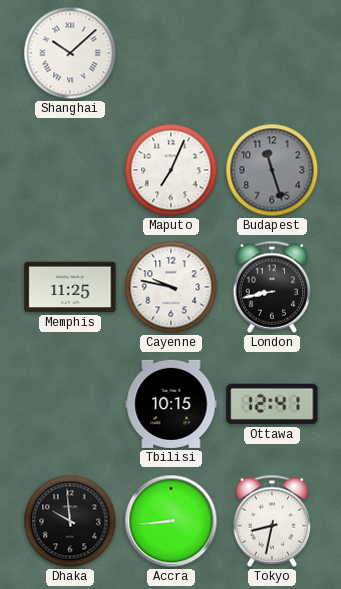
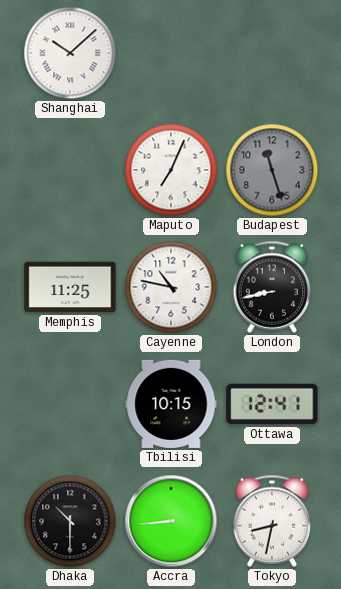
Cayenne: 9:47 -> 10:47
Dhaka: 9:59 -> 10:30
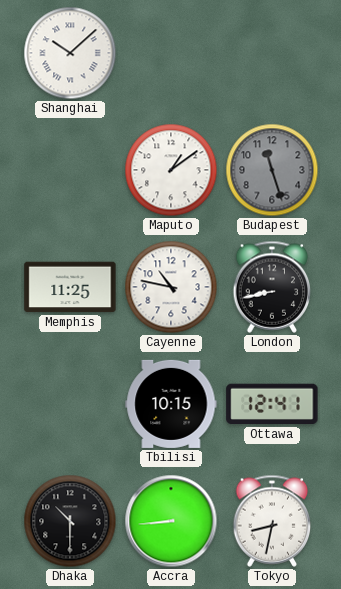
Maputo: 7:04 -> 1:09
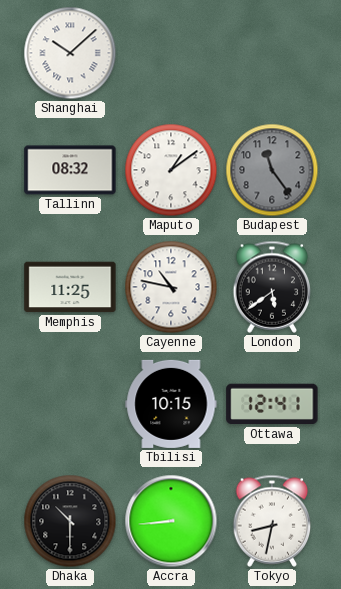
Tallinn: none -> 08:32
Budapest: 11:27 -> 11:24
London: 8:43 -> 5:39
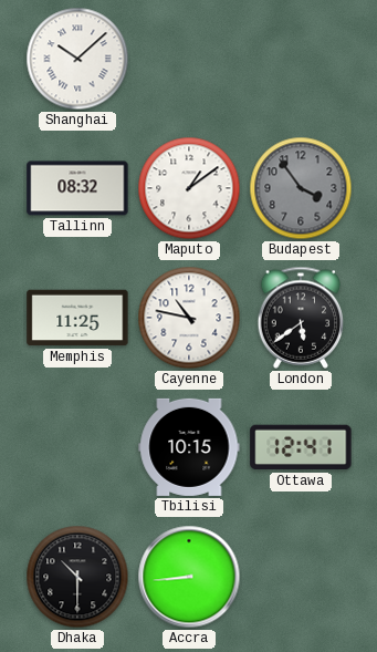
Budapest: 11:24 -> 3:54
Tokyo: 8:32 -> none
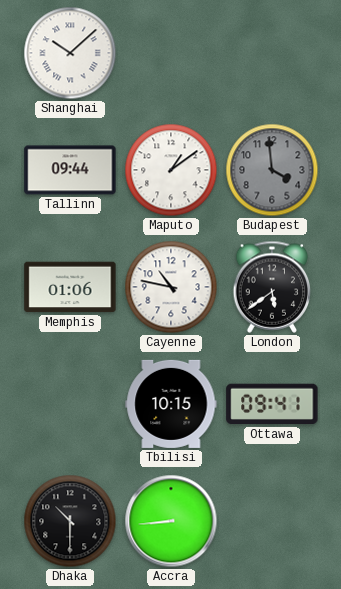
Tallinn: 08:32 -> 09:44
Budapest: 3:54 -> 3:59
Memphis: 11:25 -> 01:06
Ottawa: 12:41 -> 09:41
